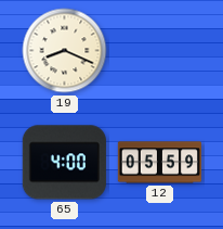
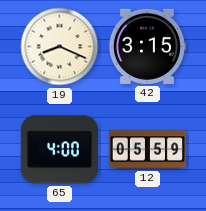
42: none -> 3:15
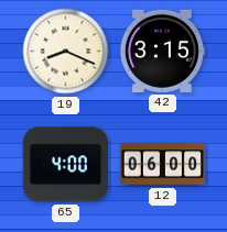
12: 05:59 -> 06:00
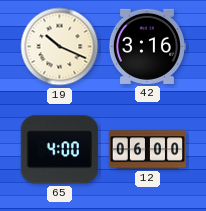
19: 8:19 -> 10:19
42: 3:15 -> 3:16
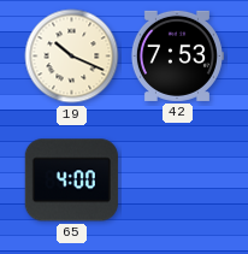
42: 3:16 -> 7:53
12: 06:00 -> none
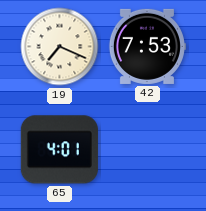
19: 10:19 -> 7:19
65: 4:00 -> 4:01
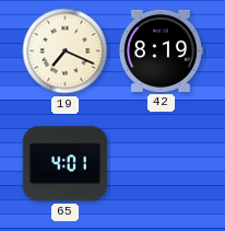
42: 7:53 -> 8:19
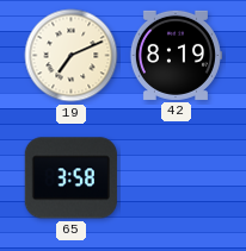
19: 7:19 -> 7:11
65: 4:01 -> 3:58
